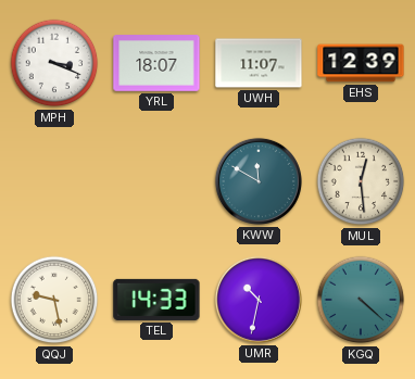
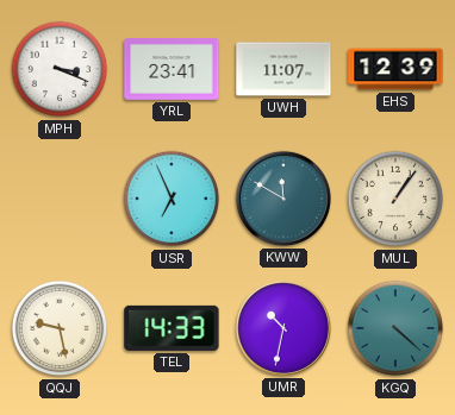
YRL: 18:07 -> 23:41
USR: none -> 6:56
MUL: 12:29 -> 1:06
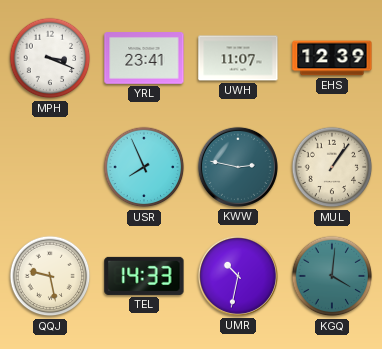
USR: 6:56 -> 7:56
KWW: 11:50 -> 2:47
KGQ: 4:22 -> 4:01
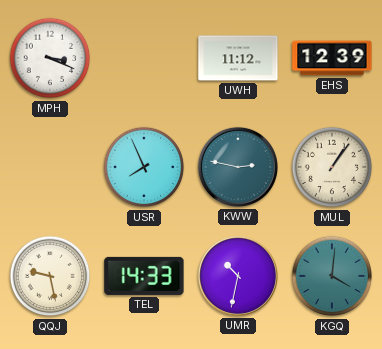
YRL: 23:41 -> none
UWH: 11:07 -> 11:12
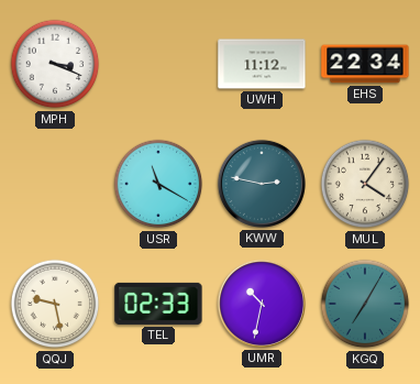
EHS: 12:39 -> 22:34
USR: 7:56 -> 11:20
MUL: 1:06 -> 4:06
TEL: 14:33 -> 02:33
KGQ: 4:01 -> 7:05
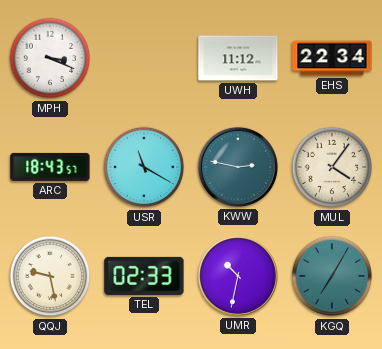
ARC: none -> 18:43
